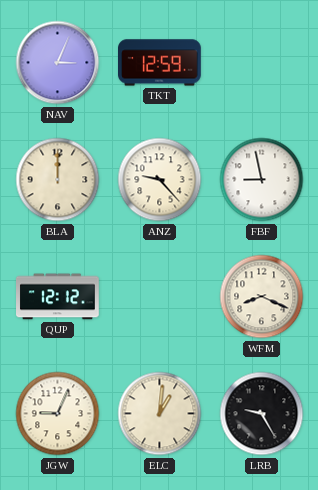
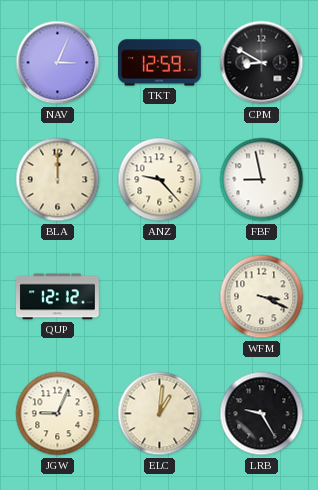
CPM: none -> 8:50
WFM: 8:19 -> 3:19
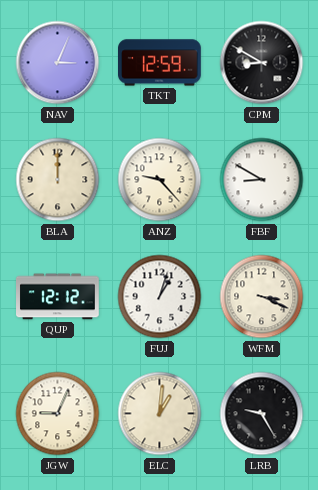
FBF: 8:58 -> 8:50
FUJ: none -> 1:03
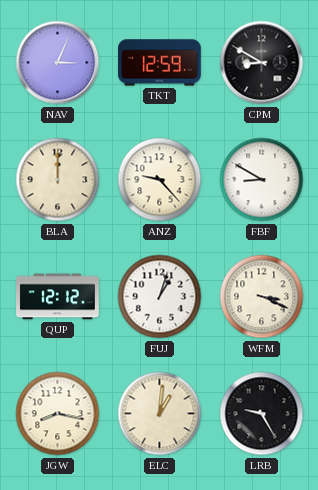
JGW: 9:04 -> 8:17
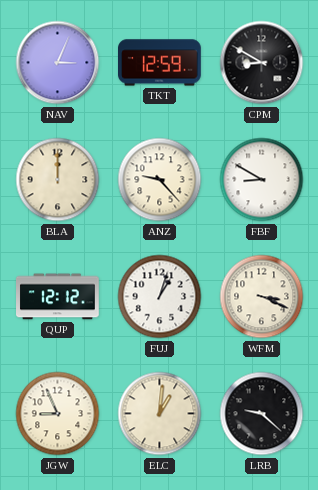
JGW: 8:17 -> 8:56
LRB: 9:25 -> 9:22
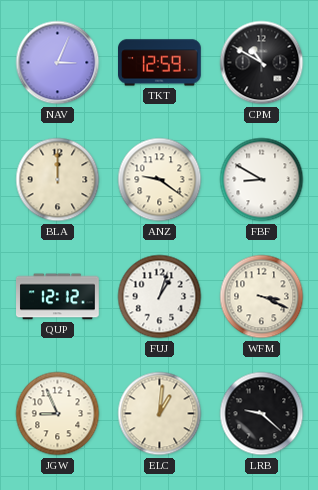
CPM: 8:50 -> 10:50
ANZ: 9:23 -> 9:21
